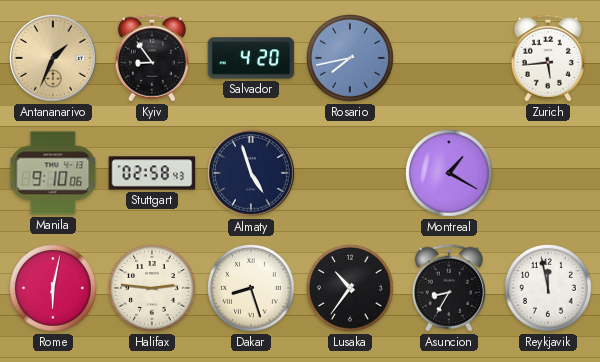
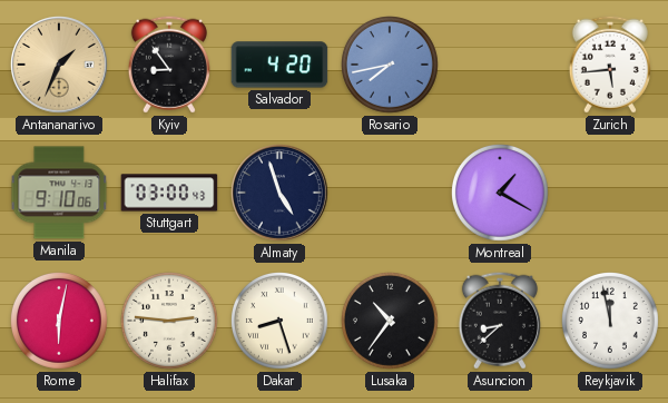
Stuttgart: 02:58 -> 03:00
Asuncion: 8:35 -> 8:38
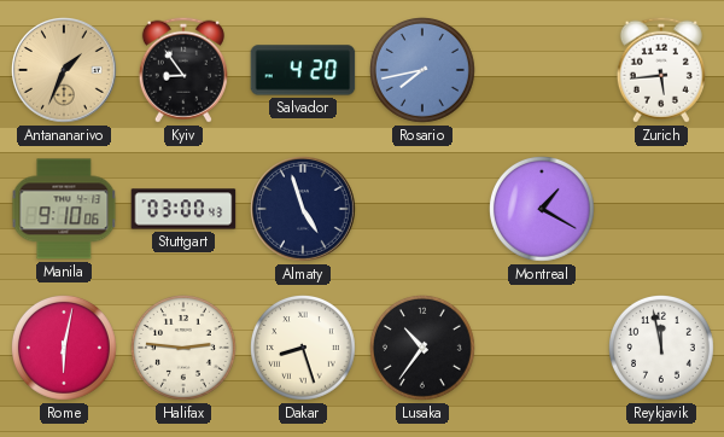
Asuncion: 8:38 -> none
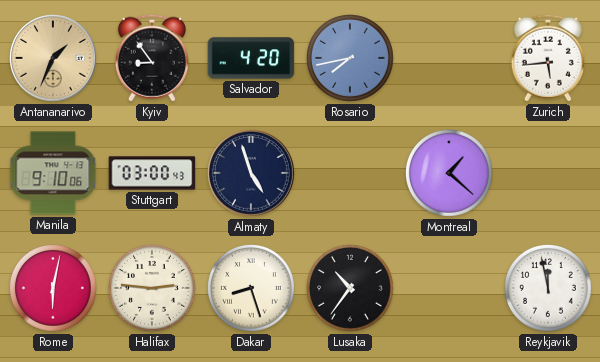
Montreal: 1:20 -> 1:22
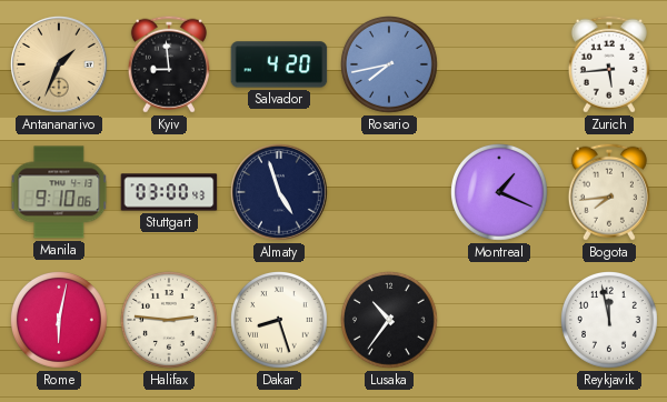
Kyiv: 8:54 -> 8:59
Montreal: 1:22 -> 1:19
Bogota: none -> 7:44
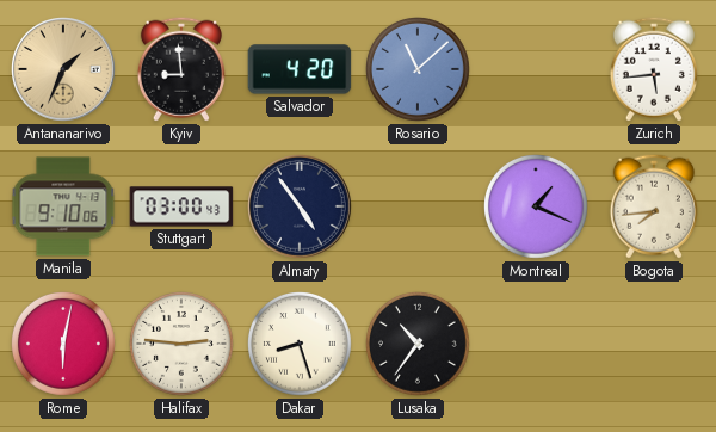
Rosario: 7:43 -> 11:08
Almaty: 4:57 -> 4:54
Reykjavik: 11:58 -> none
